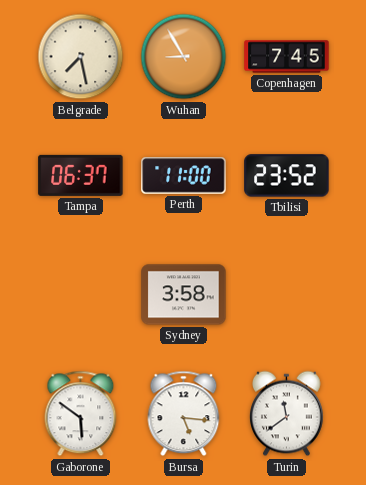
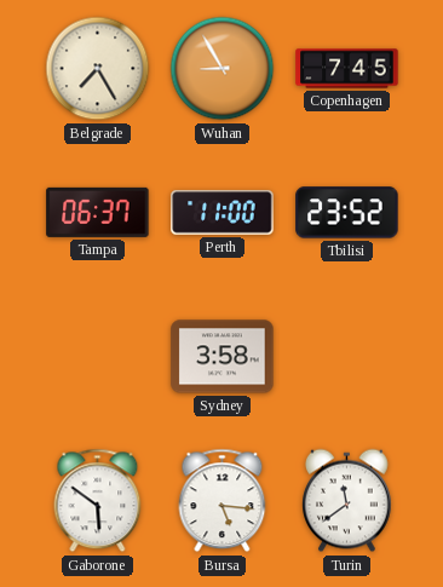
Belgrade: 7:28 -> 7:25
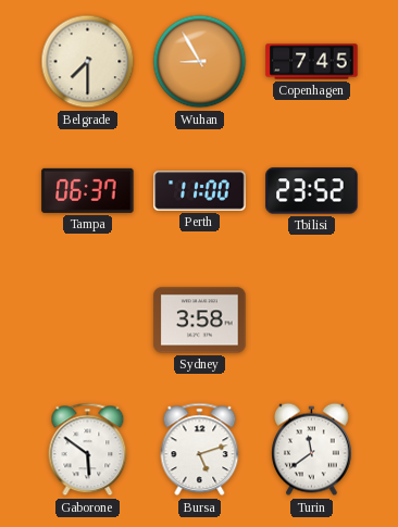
Belgrade: 7:25 -> 7:30
Bursa: 5:16 -> 5:12
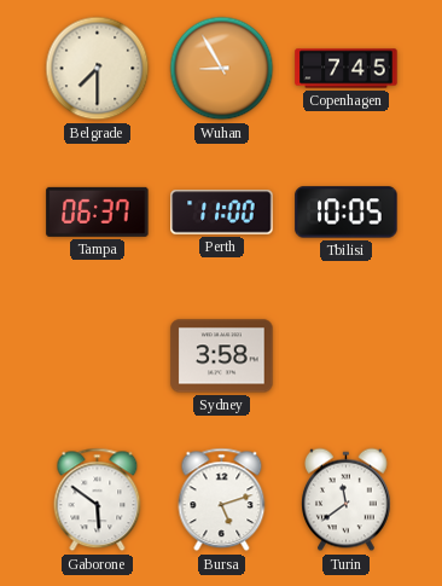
Tbilisi: 23:52 -> 10:05
